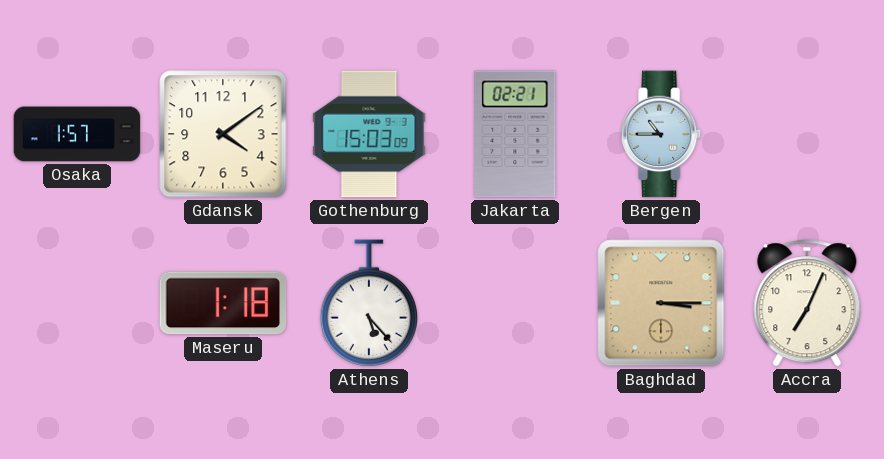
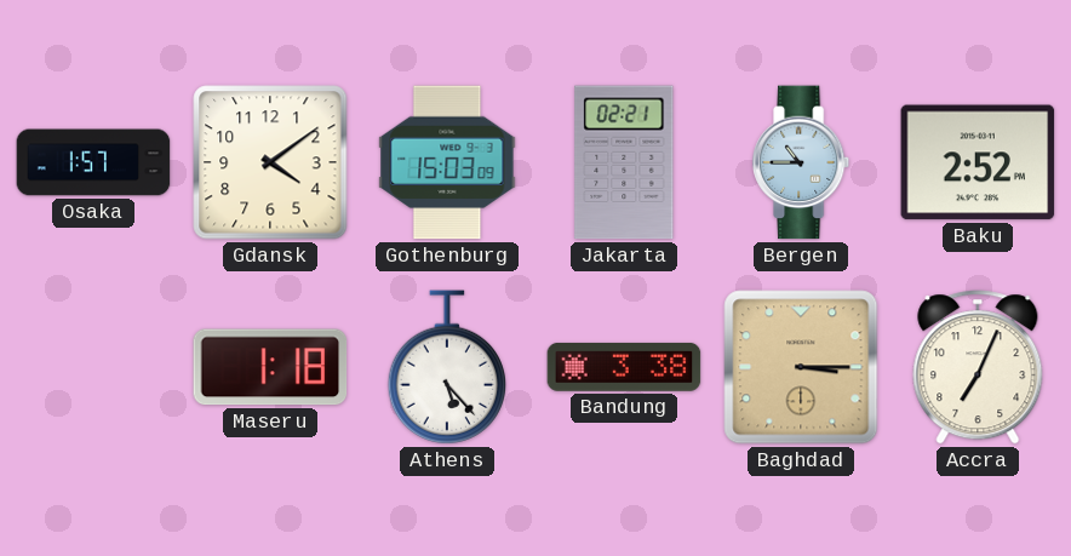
Baku: none -> 2:52
Bandung: none -> 3:38
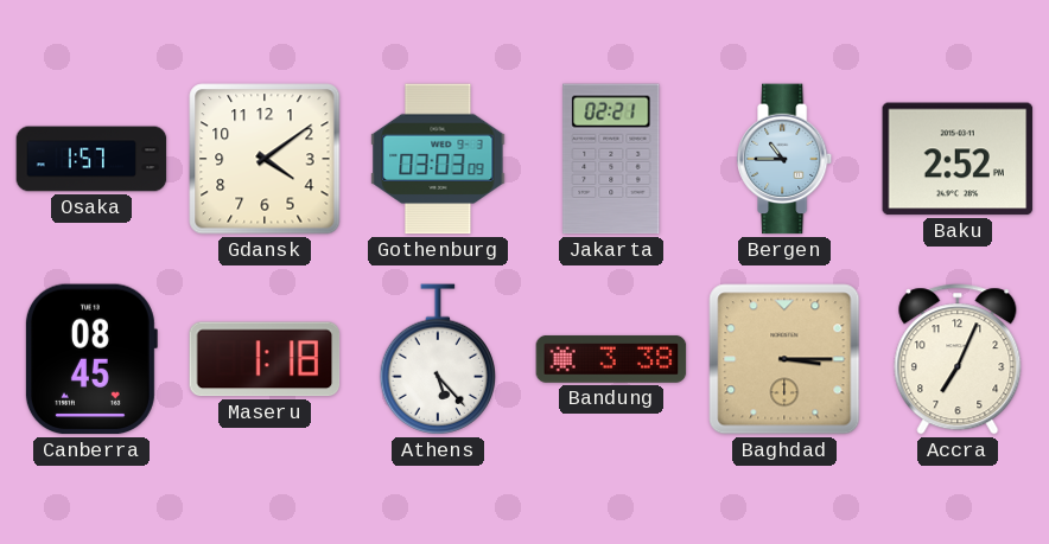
Gothenburg: 15:03 -> 03:03
Canberra: none -> 08:45
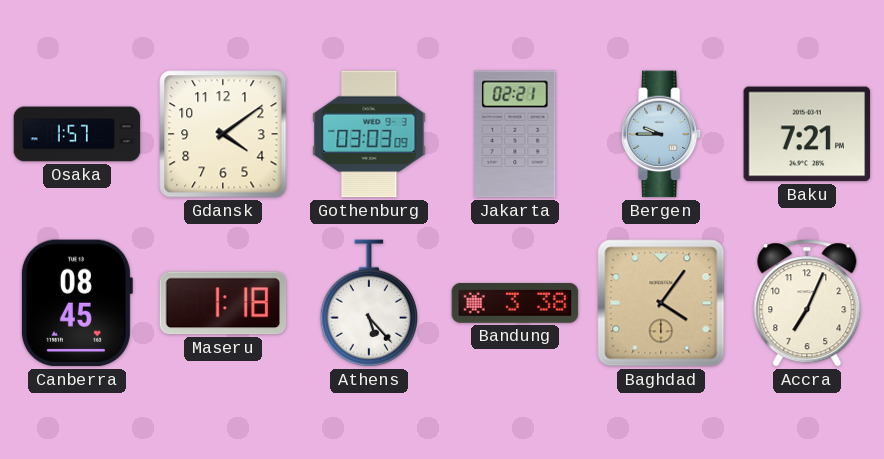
Bergen: 10:45 -> 9:45
Baku: 2:52 -> 7:21
Baghdad: 3:15 -> 4:06
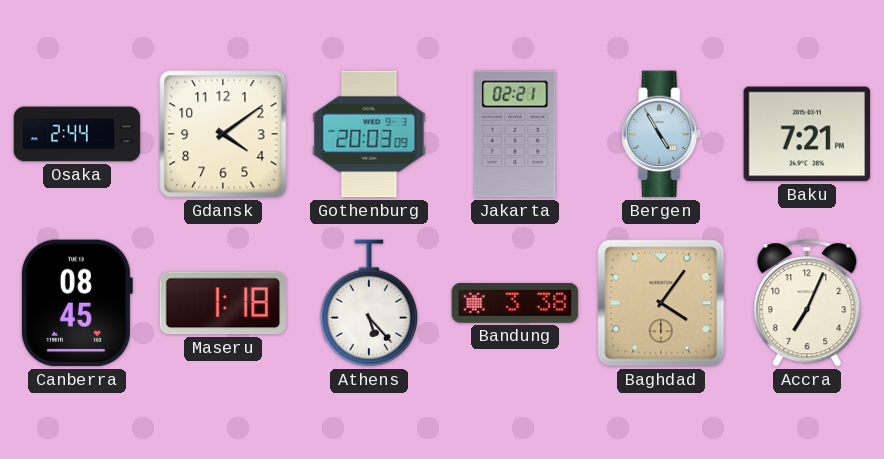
Osaka: 1:57 -> 2:44
Gothenburg: 03:03 -> 20:03
Bergen: 9:45 -> 4:55
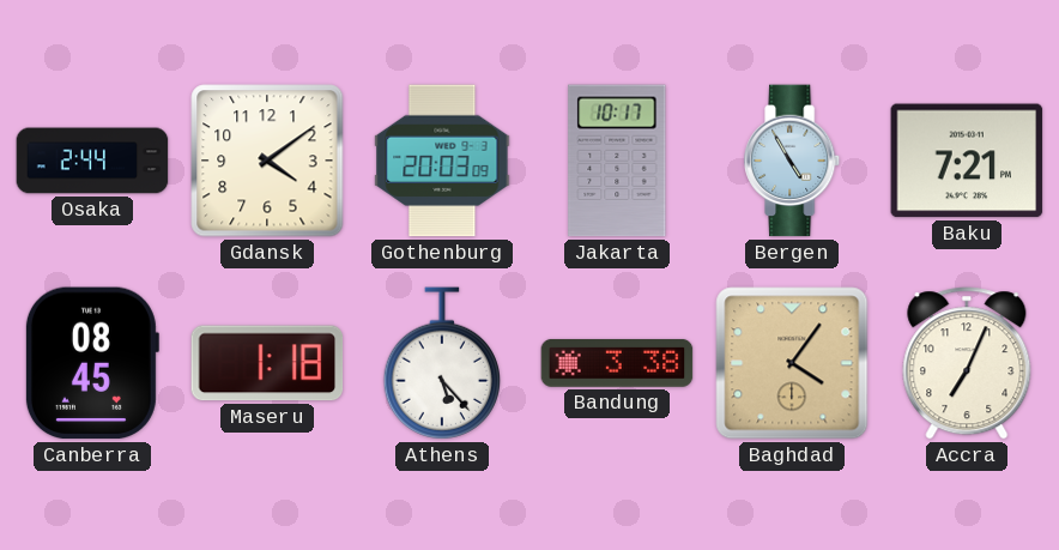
Jakarta: 02:21 -> 10:17
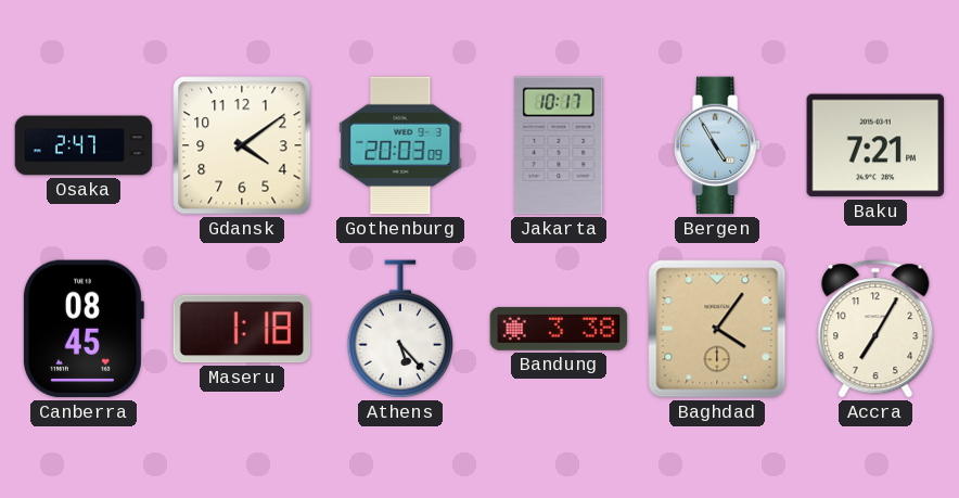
Osaka: 2:44 -> 2:47
Accra: 7:04 -> 7:05
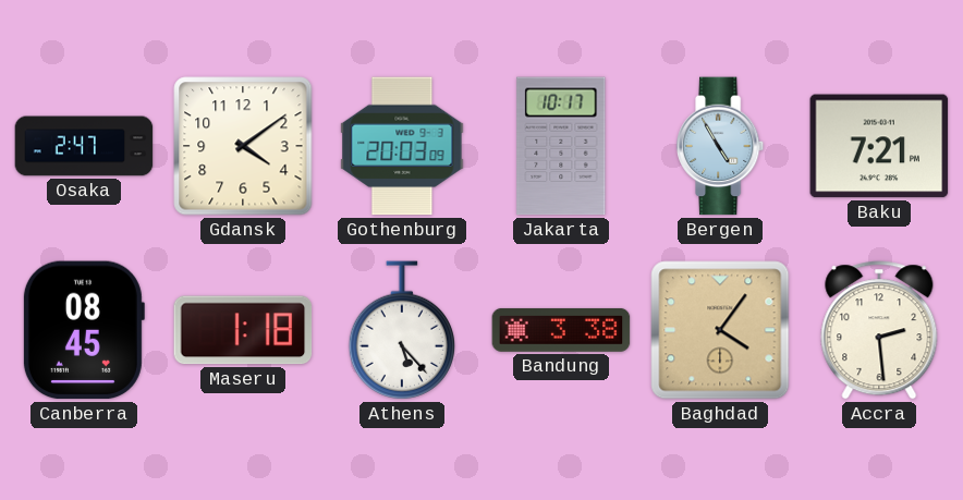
Accra: 7:05 -> 2:29
